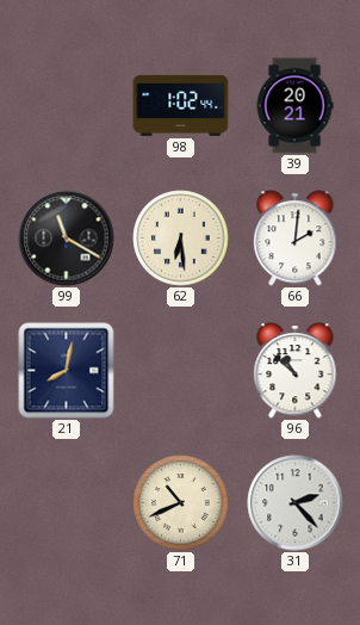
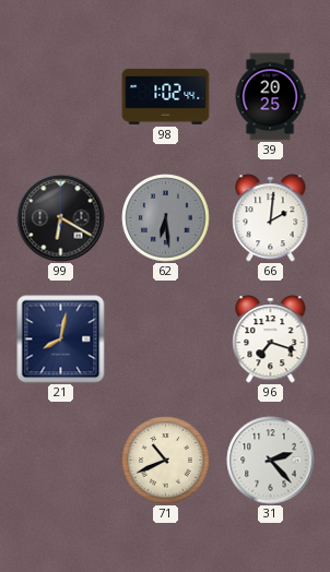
39: 20:21 -> 20:25
99: 11:20 -> 6:20
62 dial: cream -> grey
96: 10:52 -> 7:18
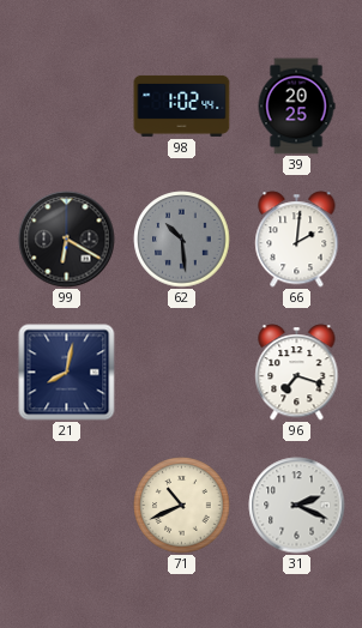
62: 6:29 -> 10:29
31: 2:23 -> 2:19
